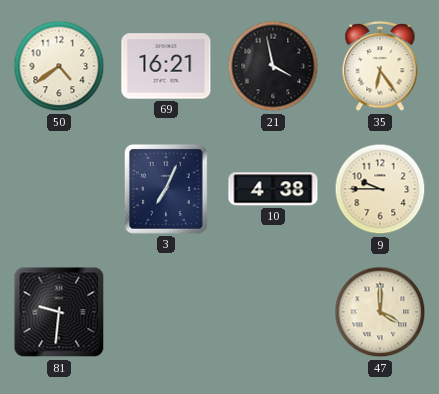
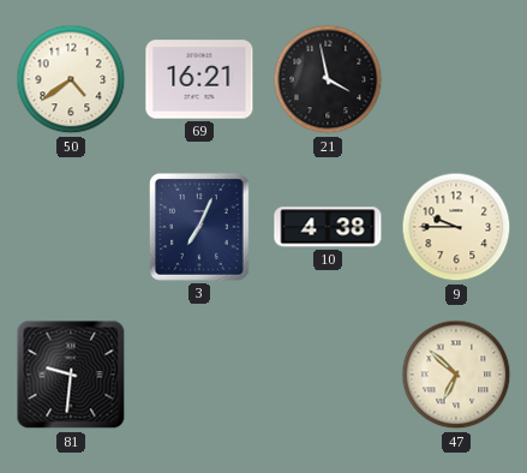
35: 6:24 -> none
47: 4:00 -> 6:52
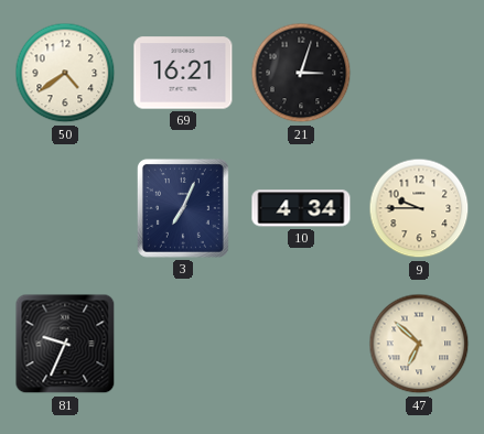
21: 3:58 -> 3:03
10: 4:38 -> 4:34
81: 9:31 -> 9:34
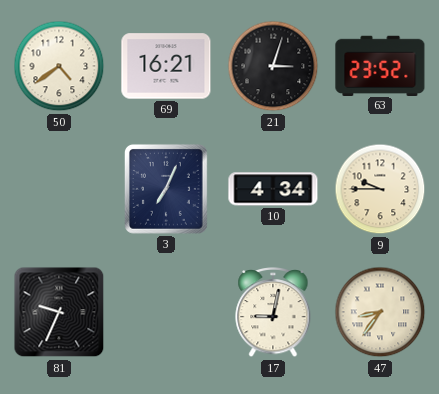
63: none -> 23:52
17: none -> 9:02
47: 6:52 -> 8:36
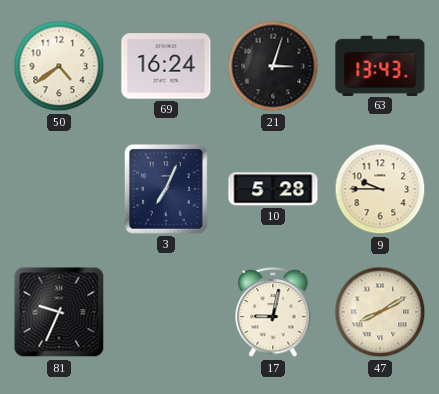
69: 16:21 -> 16:24
63: 23:52 -> 13:43
10: 4:34 -> 5:28
47: 8:36 -> 8:10
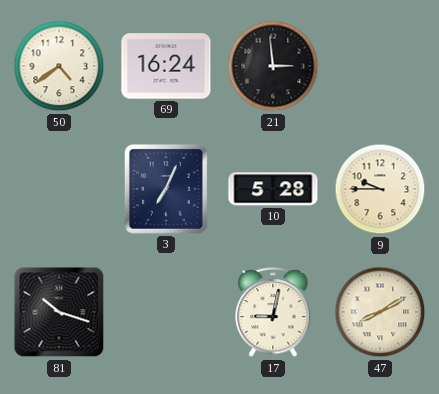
21: 3:03 -> 2:59
63: 13:43 -> none
81: 9:34 -> 10:18
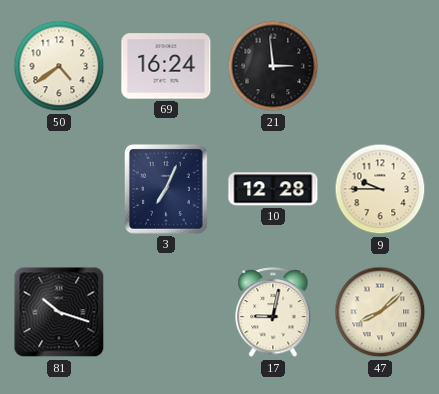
10: 5:28 -> 12:28
47: 8:10 -> 8:08
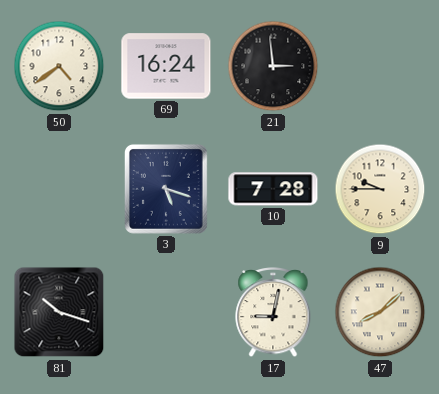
3: 7:04 -> 5:18
10: 12:28 -> 7:28
